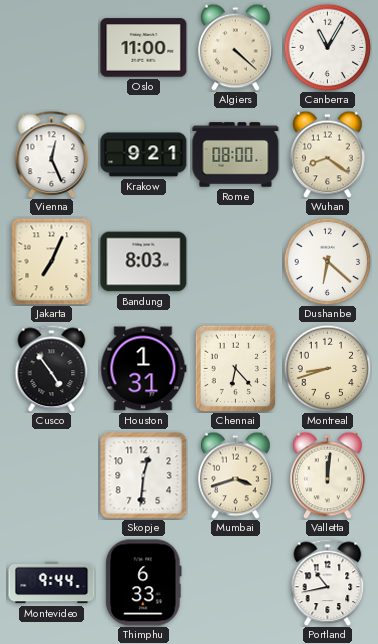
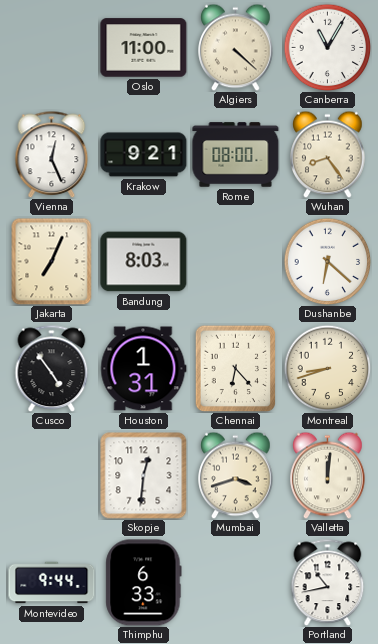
Wuhan: 8:21 -> 8:24
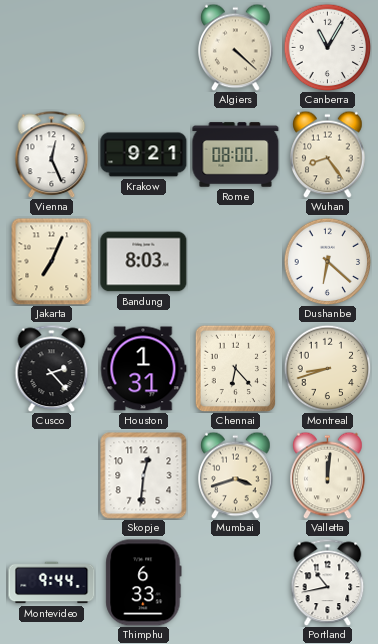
Oslo: 11:00 -> none
Cusco: 4:54 -> 2:23
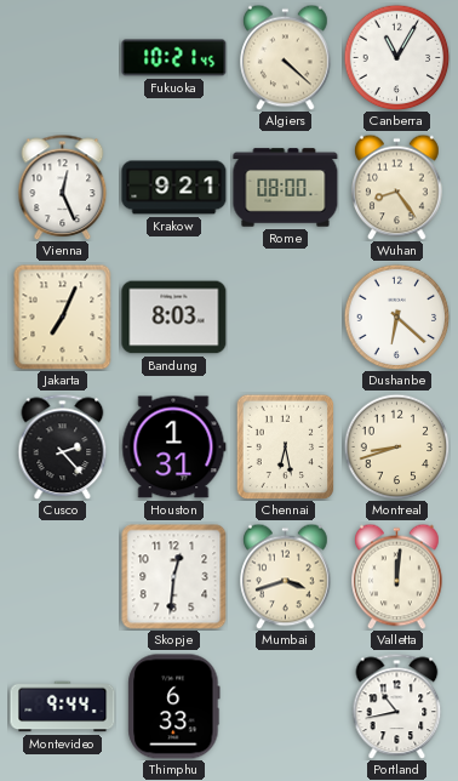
Fukuoka: none -> 10:21
Chennai: 6:23 -> 6:28
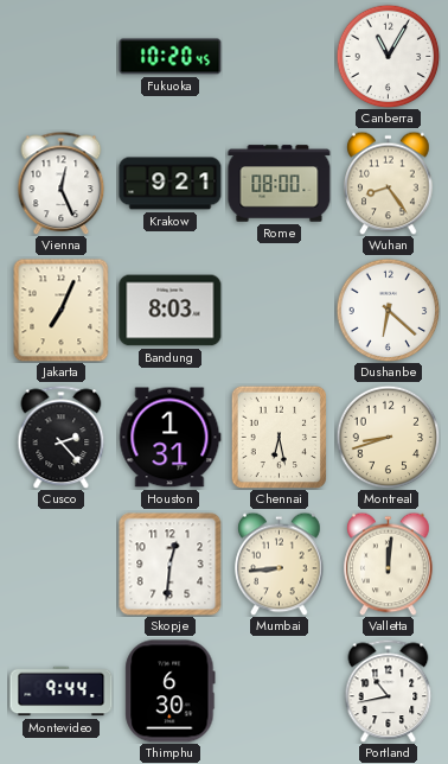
Fukuoka: 10:21 -> 10:20
Algiers: 4:22 -> none
Mumbai: 3:42 -> 8:44
Thimphu: 6:33 -> 6:30
